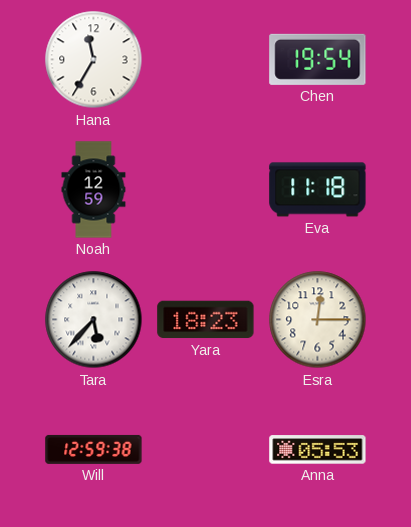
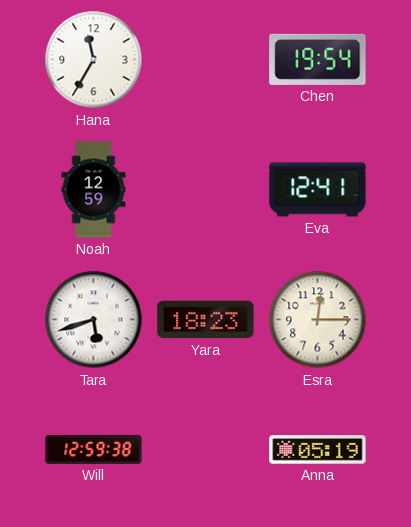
Eva: 11:18 -> 12:41
Tara: 5:37 -> 5:42
Anna: 05:53 -> 05:19
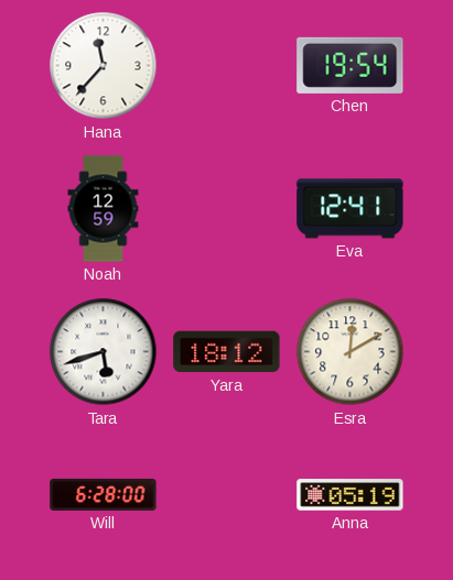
Hana: 11:35 -> 11:37
Yara: 18:23 -> 18:12
Esra: 12:15 -> 12:10
Will: 12:59 -> 6:28
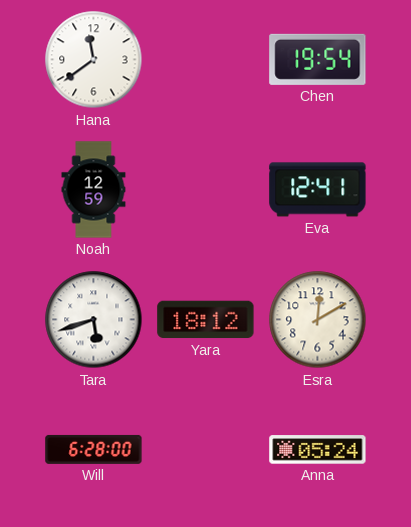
Hana: 11:37 -> 11:39
Anna: 05:19 -> 05:24
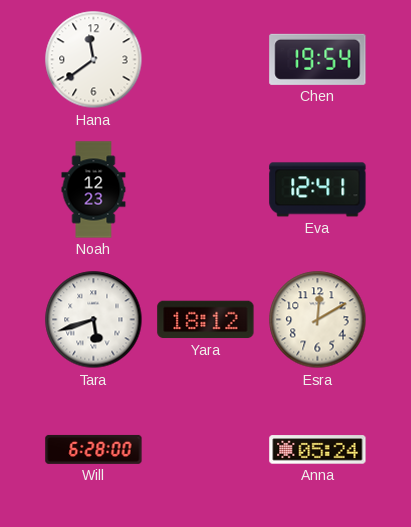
Noah: 12:59 -> 12:23
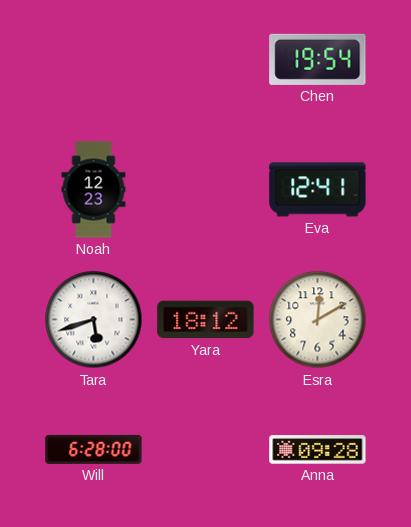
Hana: 11:39 -> none
Anna: 05:24 -> 09:28
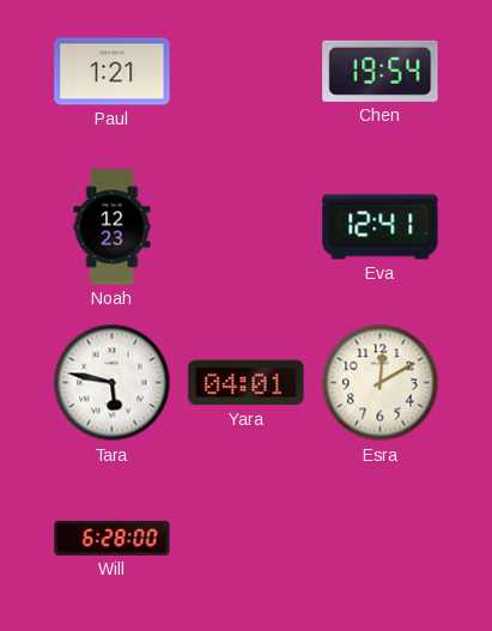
Paul: none -> 1:21
Tara: 5:42 -> 5:47
Yara: 18:12 -> 04:01
Anna: 09:28 -> none
